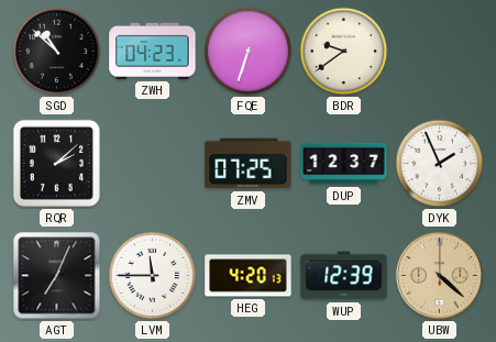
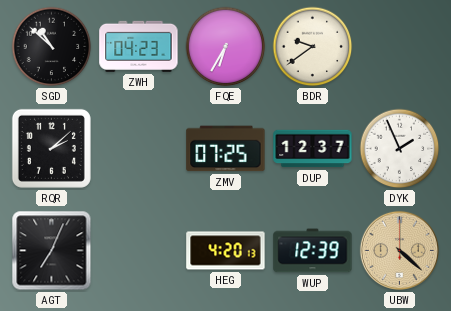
FQE: 6:33 -> 6:35
LVM: 11:45 -> none
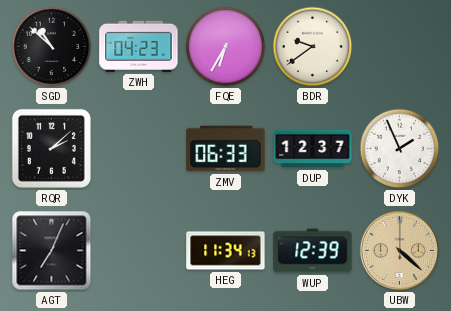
ZMV: 07:25 -> 06:33
HEG: 4:20 -> 11:34
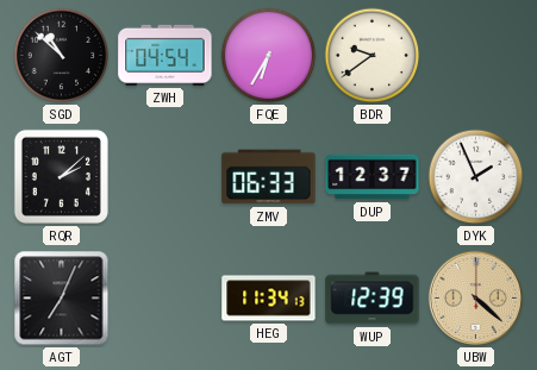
ZWH: 04:23 -> 04:54
